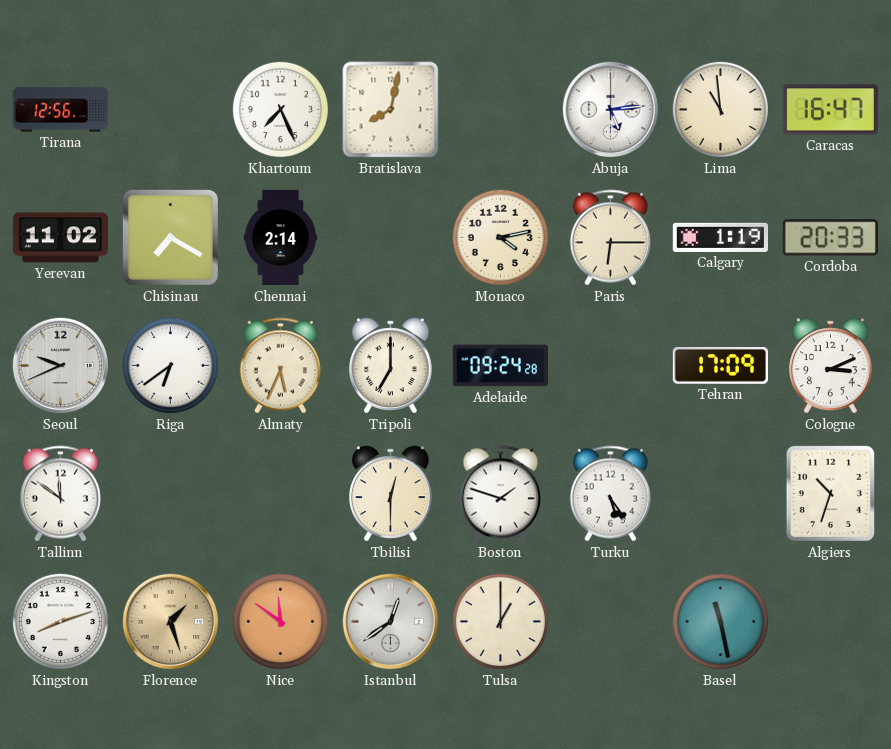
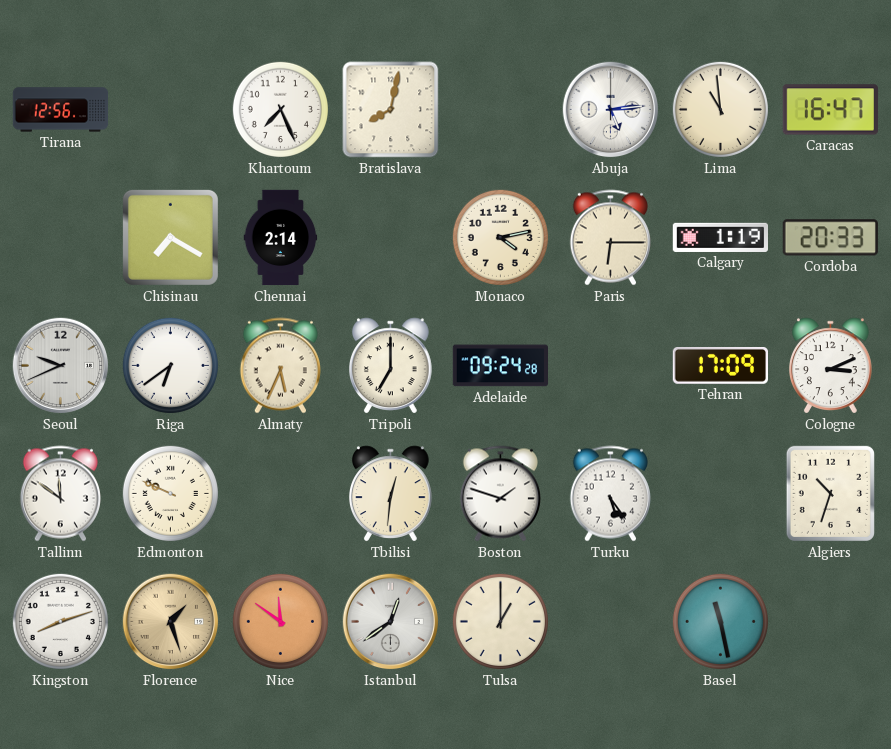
Yerevan: 11:02 -> none
Edmonton: none -> 9:49
Tbilisi: 12:30 -> 12:31
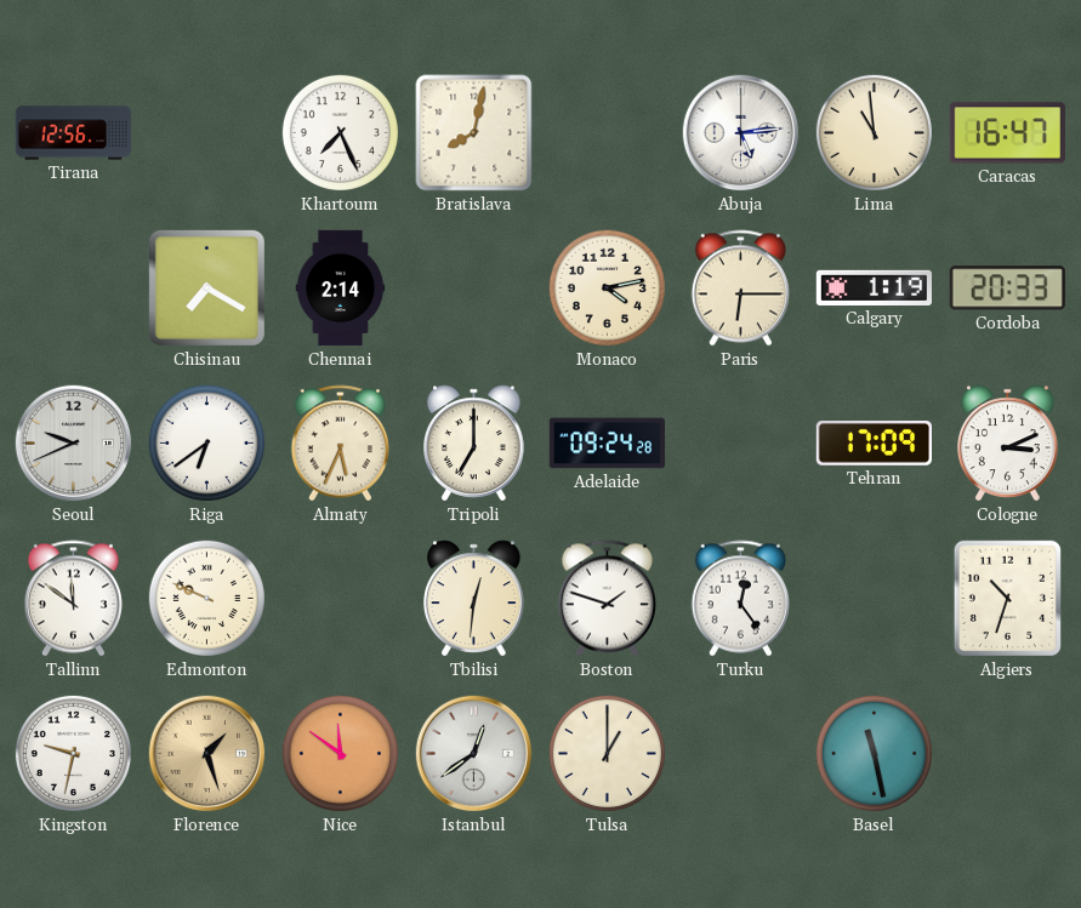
Turku: 5:24 -> 12:24
Kingston: 8:12 -> 9:32
